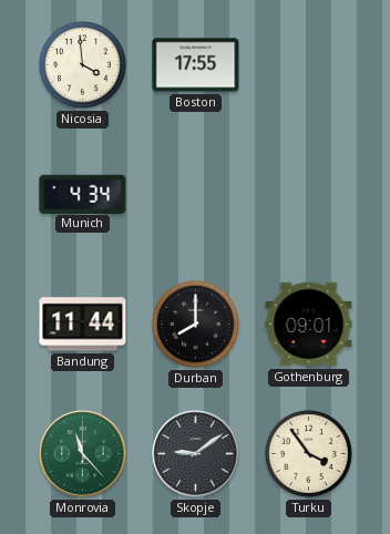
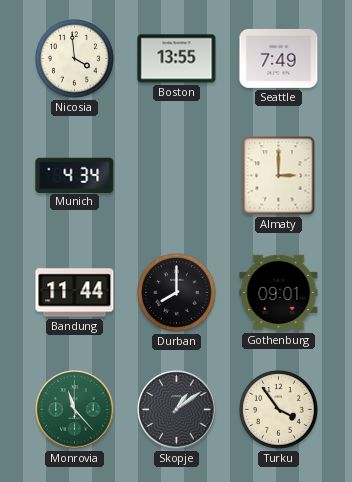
Boston: 17:55 -> 13:55
Seattle: none -> 7:49
Almaty: none -> 3:00
Skopje: 9:09 -> 1:09
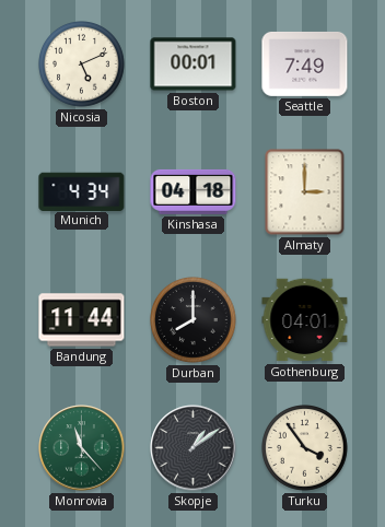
Nicosia: 3:59 -> 5:11
Boston: 13:55 -> 00:01
Kinshasa: none -> 04:18
Gothenburg: 09:01 -> 04:01
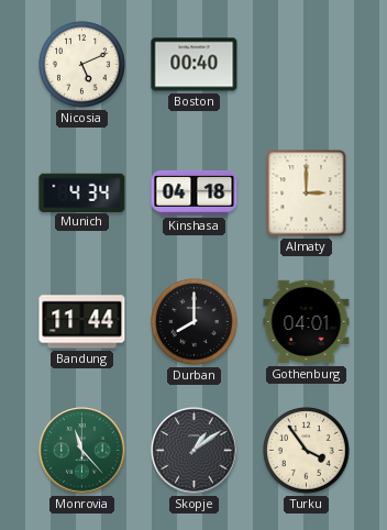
Boston: 00:01 -> 00:40
Seattle: 7:49 -> none
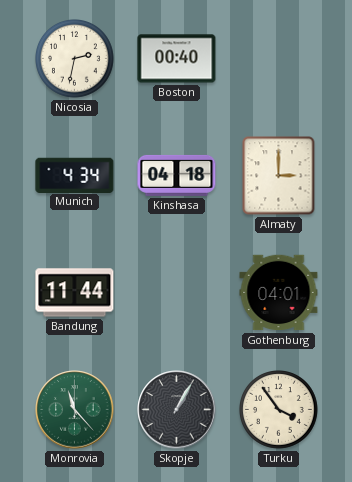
Nicosia: 5:11 -> 2:32
Durban: 8:00 -> none
Skopje: 1:09 -> 1:05
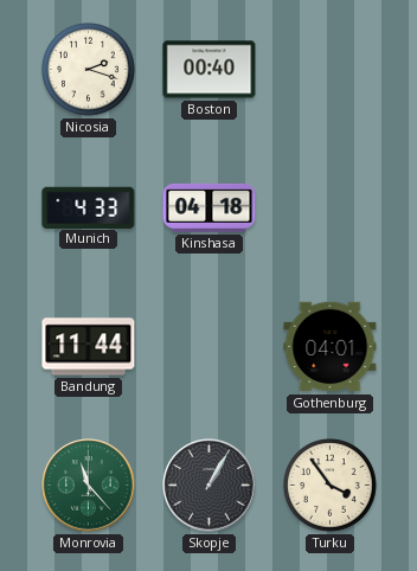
Nicosia: 2:32 -> 2:18
Munich: 4:34 -> 4:33
Almaty: 3:00 -> none
